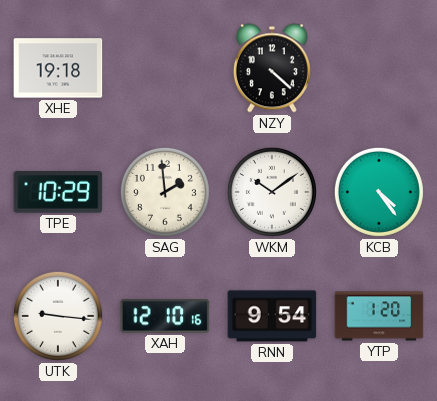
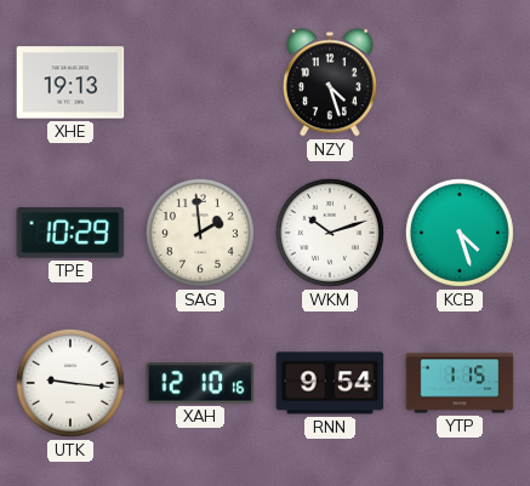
XHE: 19:18 -> 19:13
NZY: 4:22 -> 4:27
WKM: 10:09 -> 10:12
KCB: 4:24 -> 4:27
YTP: 1:20 -> 1:15
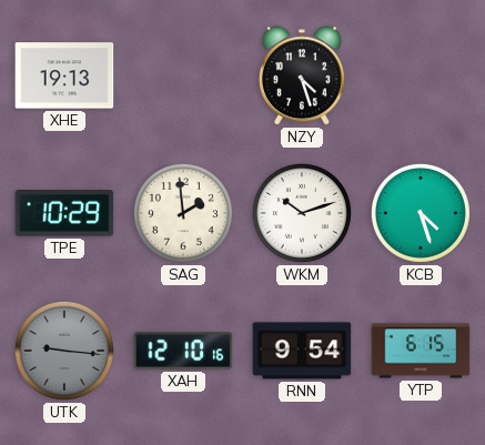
UTK dial: white -> grey
YTP: 1:15 -> 6:15
